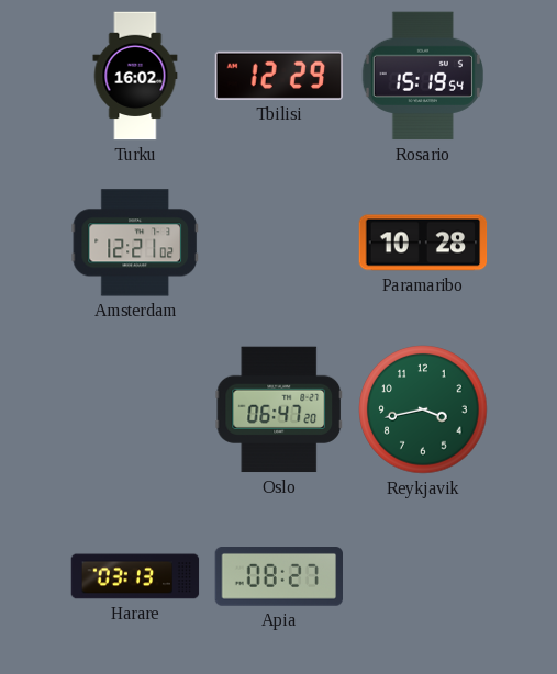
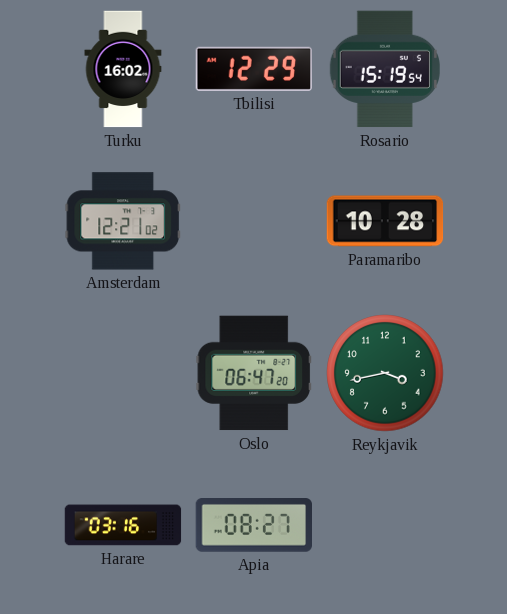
Harare: 03:13 -> 03:16
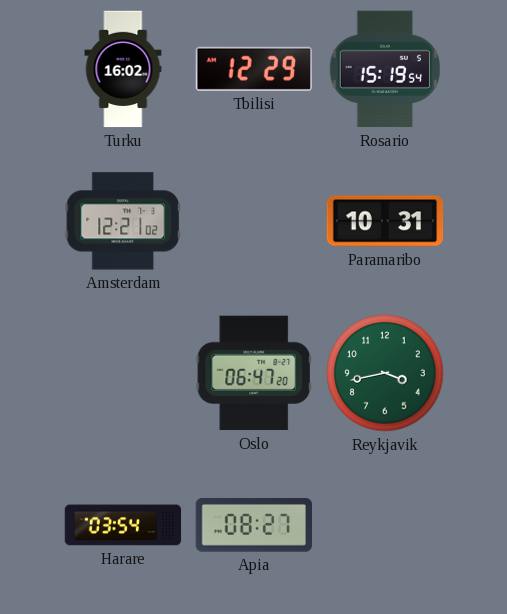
Paramaribo: 10:28 -> 10:31
Harare: 03:16 -> 03:54
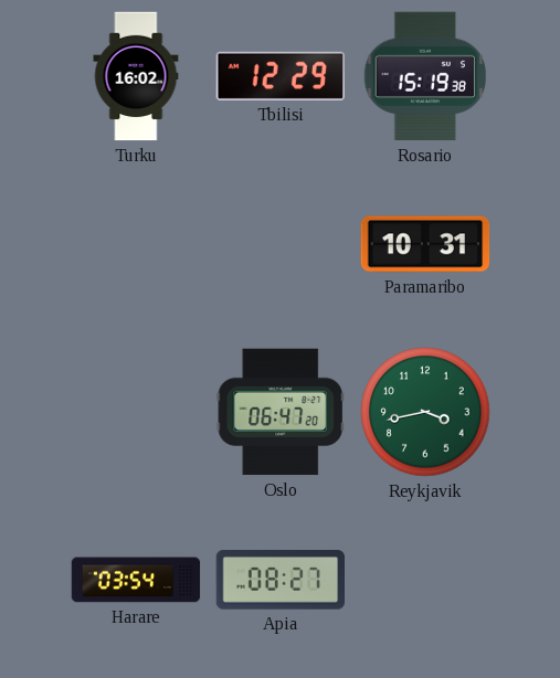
Rosario: 15:19:54 -> 15:19:38
Amsterdam: 12:21 -> none
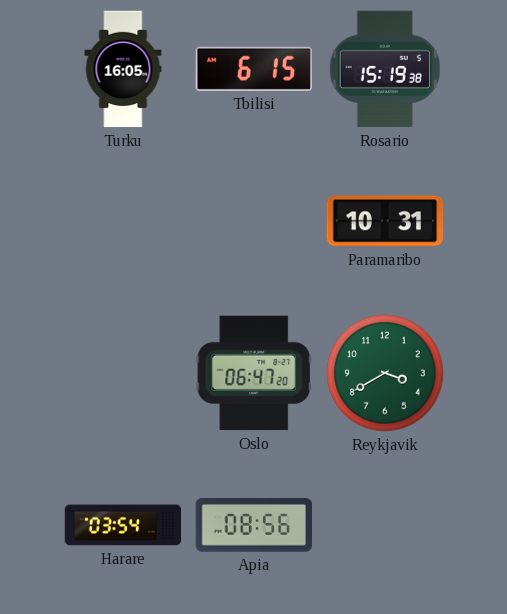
Turku: 16:02 -> 16:05
Tbilisi: 12:29 -> 6:15
Reykjavik: 3:43 -> 3:40
Apia: 08:27 -> 08:56
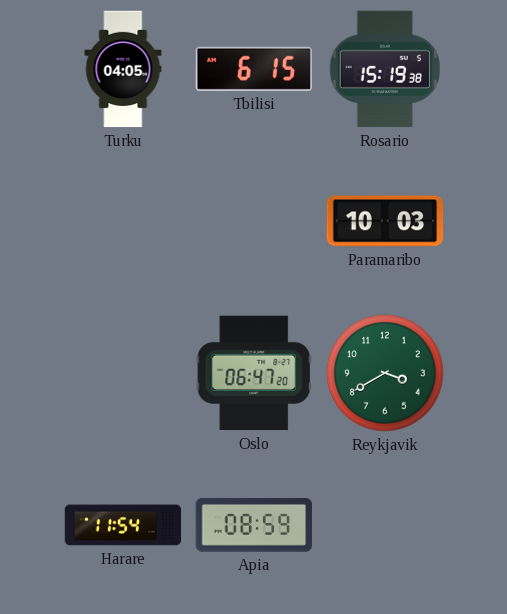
Turku: 16:05 -> 04:05
Paramaribo: 10:31 -> 10:03
Harare: 03:54 -> 11:54
Apia: 08:56 -> 08:59
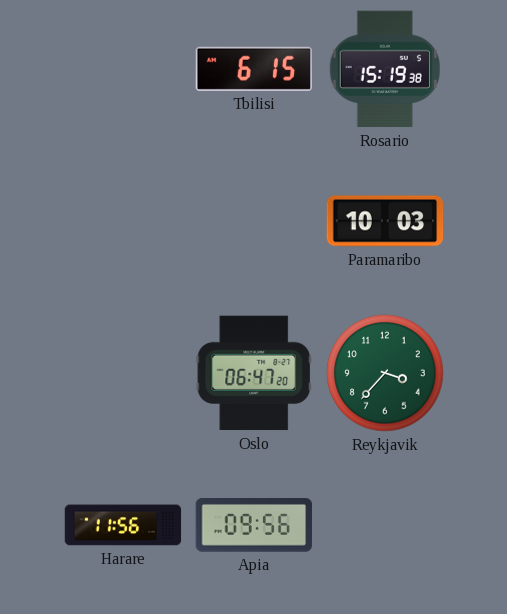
Turku: 04:05 -> none
Reykjavik: 3:40 -> 3:37
Harare: 11:54 -> 11:56
Apia: 08:59 -> 09:56
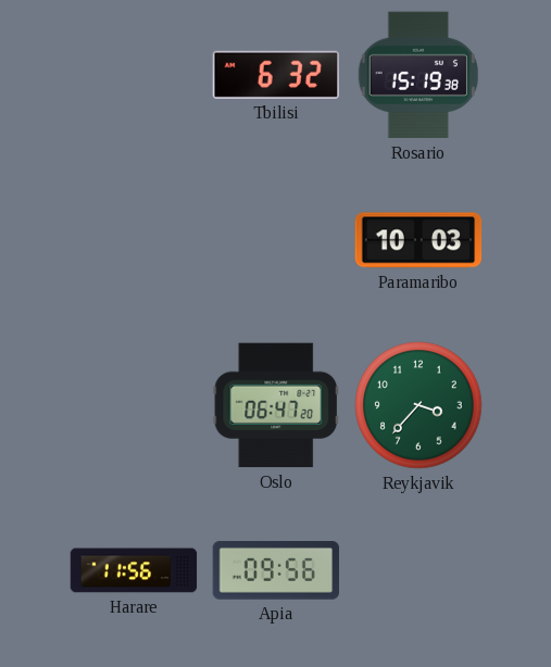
Tbilisi: 6:15 -> 6:32
